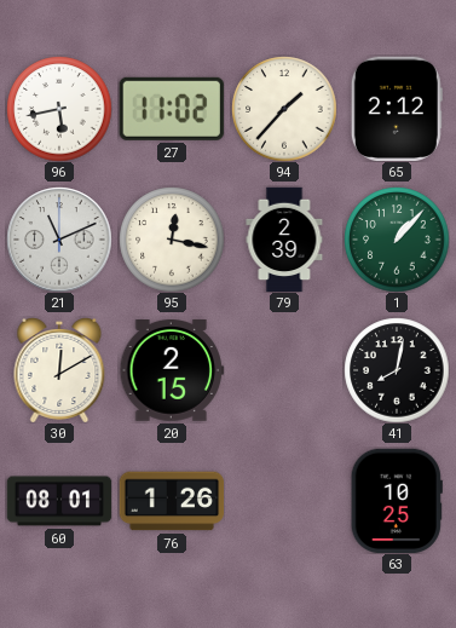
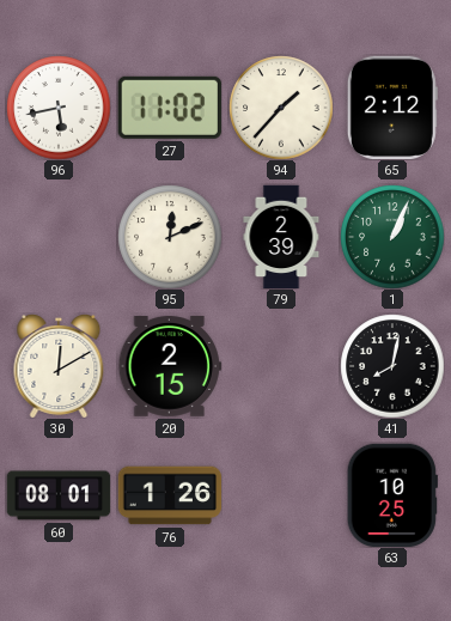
21: 11:11 -> none
95: 12:17 -> 12:11
1: 1:07 -> 1:04
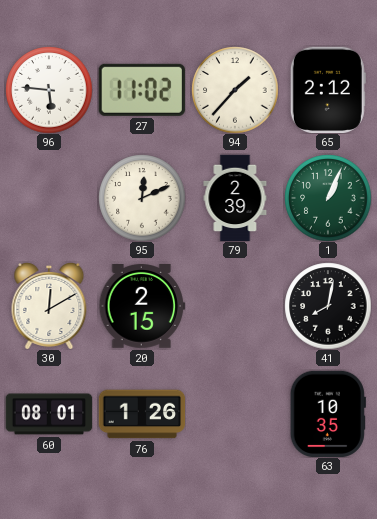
96: 5:43 -> 5:46
63: 10:25 -> 10:35
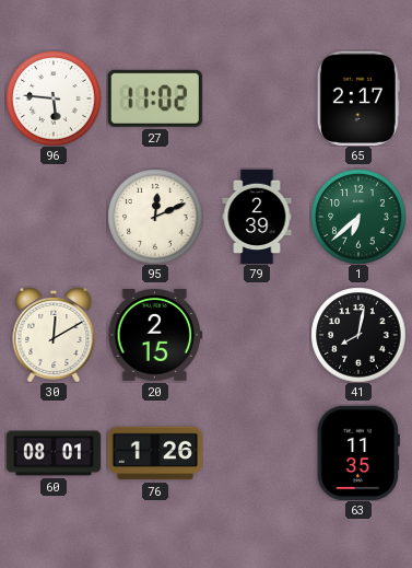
94: 1:37 -> none
65: 2:12 -> 2:17
1: 1:04 -> 6:38
63: 10:35 -> 11:35
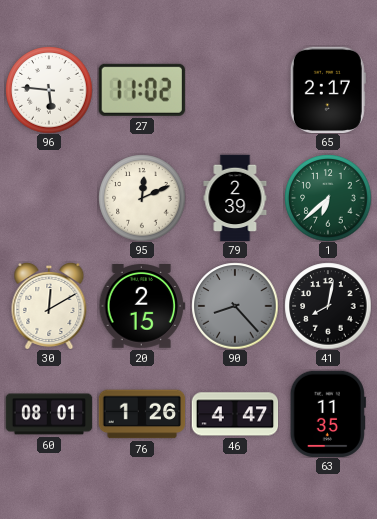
90: none -> 8:23
46: none -> 4:47
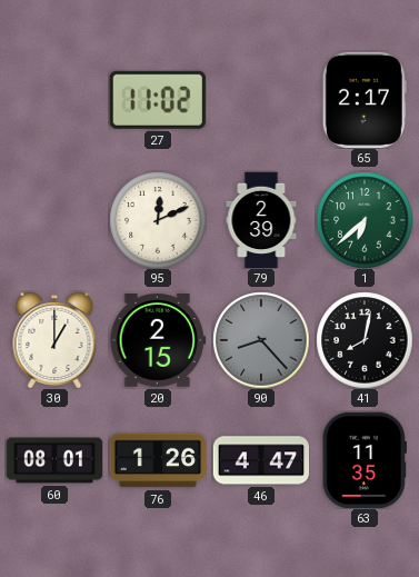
96: 5:46 -> none
30: 12:10 -> 1:00
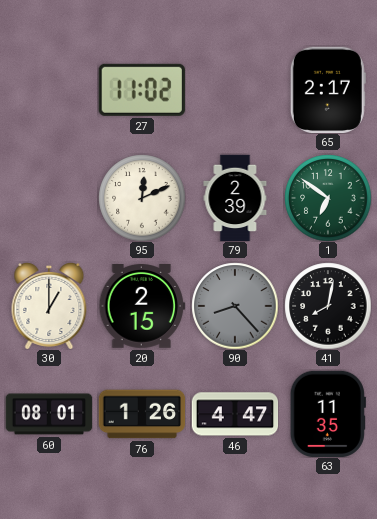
1: 6:38 -> 6:51
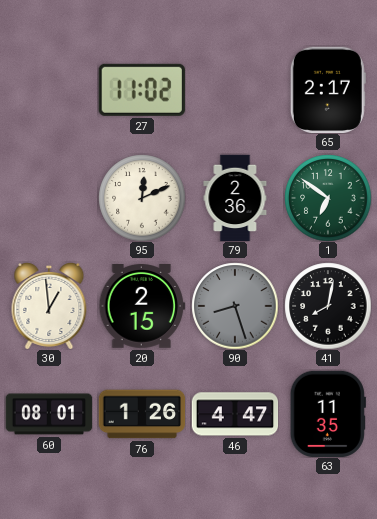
79: 2:39 -> 2:36
30: 1:00 -> 12:59
90: 8:23 -> 8:27
